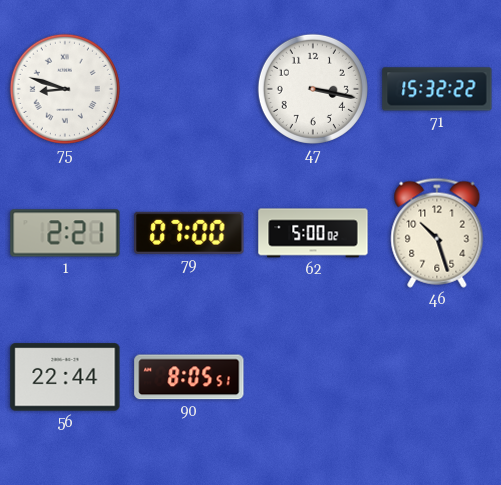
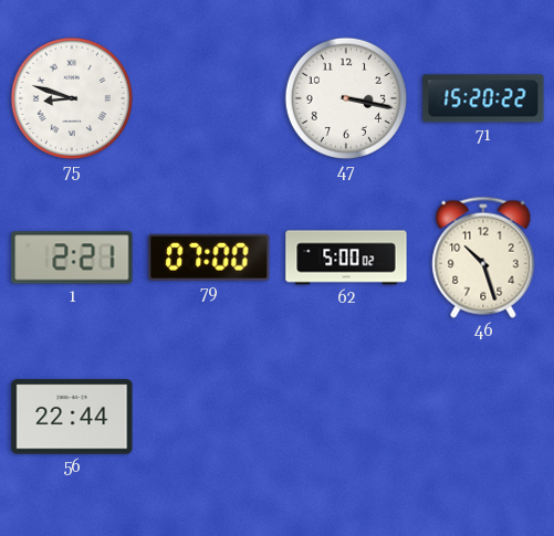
71: 15:32 -> 15:20
90: 8:05 -> none
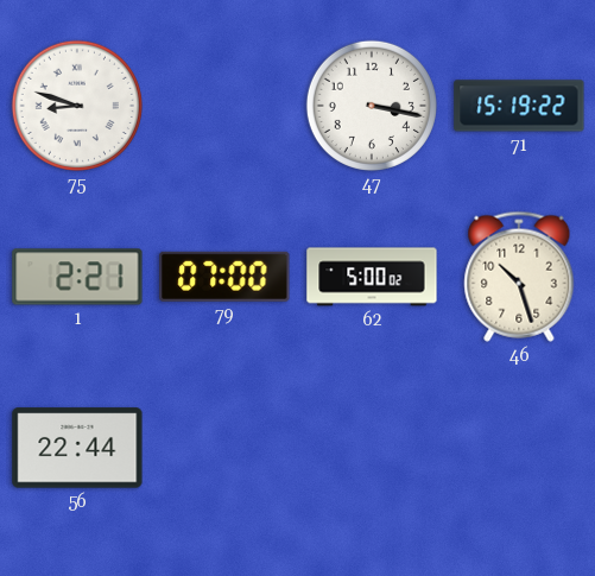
71: 15:20 -> 15:19
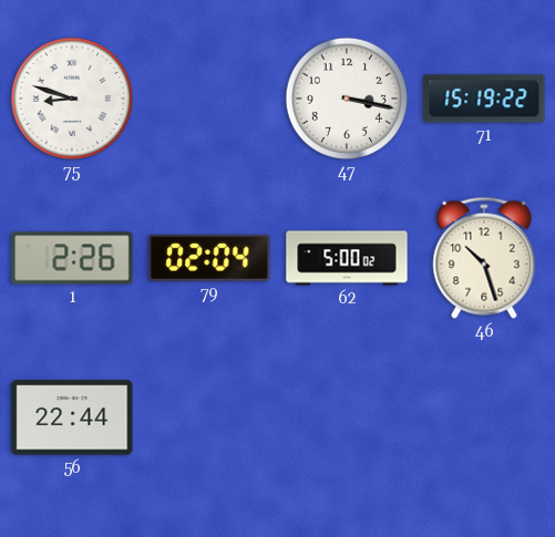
1: 2:21 -> 2:26
79: 07:00 -> 02:04
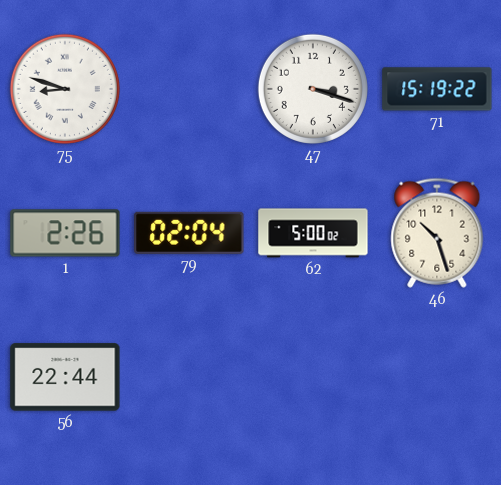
47: 3:17 -> 3:18
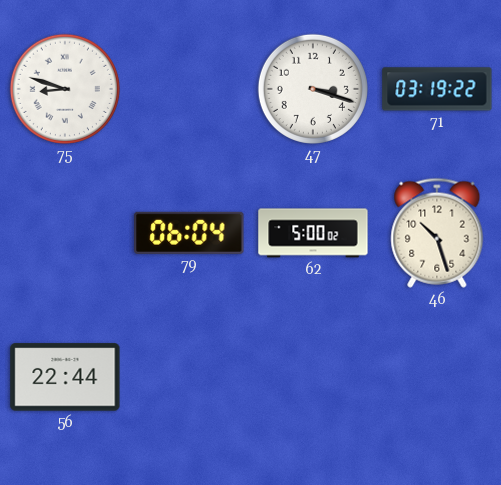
71: 15:19 -> 03:19
1: 2:26 -> none
79: 02:04 -> 06:04
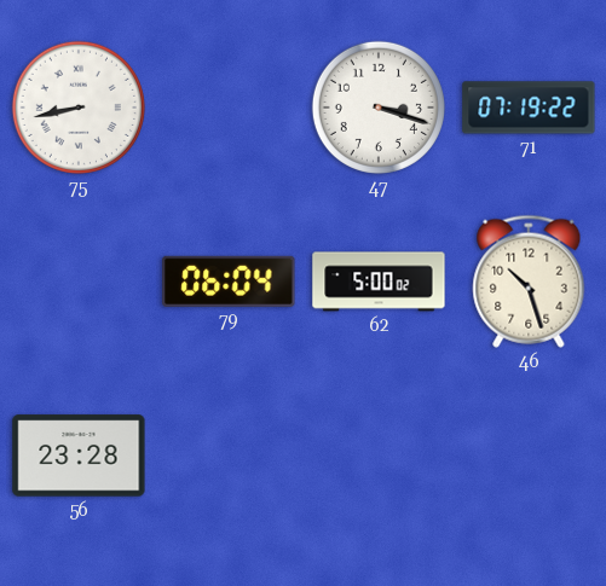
75: 8:48 -> 8:43
71: 03:19 -> 07:19
56: 22:44 -> 23:28
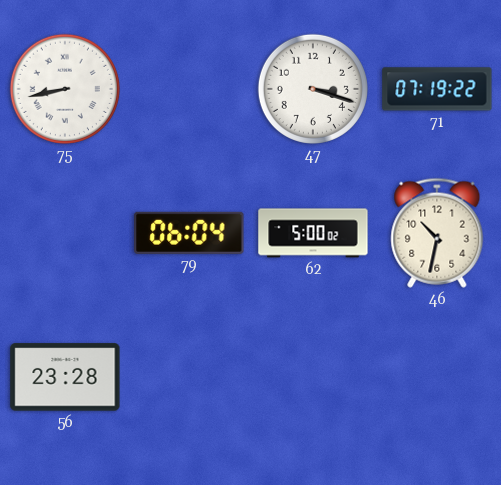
46: 10:27 -> 10:32
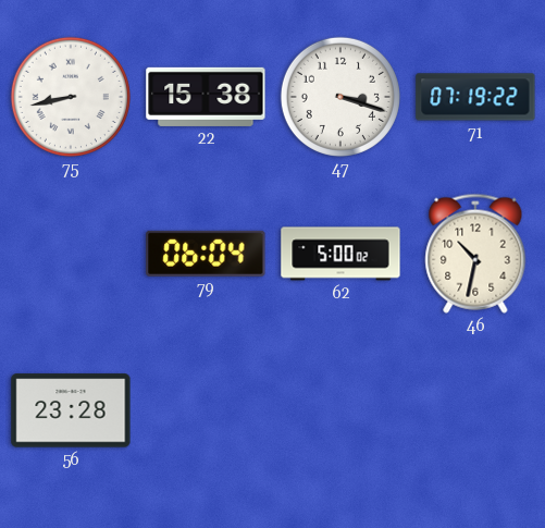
22: none -> 15:38
